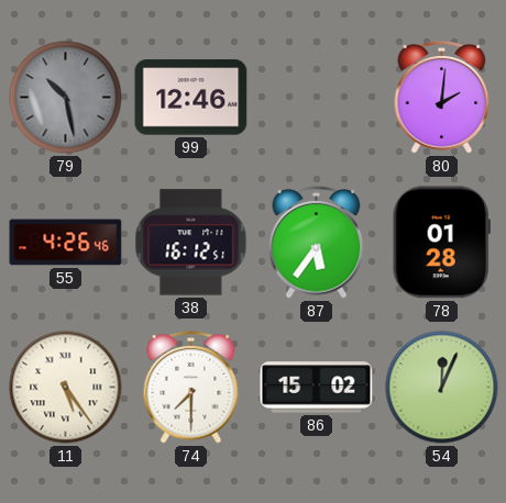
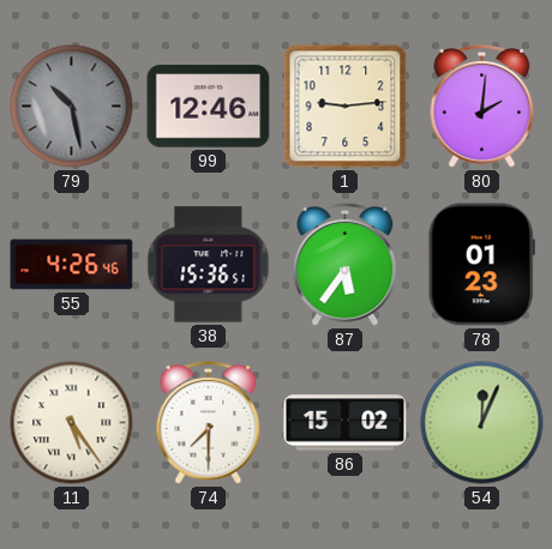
1: none -> 9:14
38: 16:12 -> 15:36
78: 01:28 -> 01:23
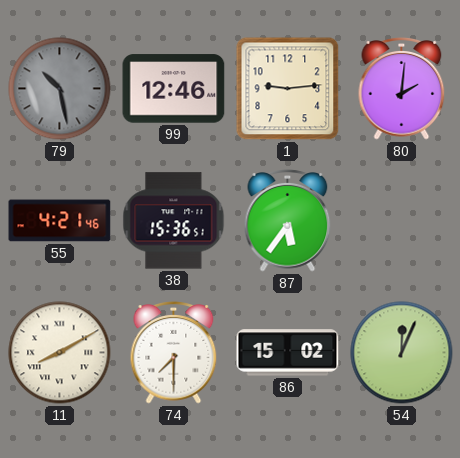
55: 4:26 -> 4:21
78: 01:23 -> none
11: 5:24 -> 8:10
